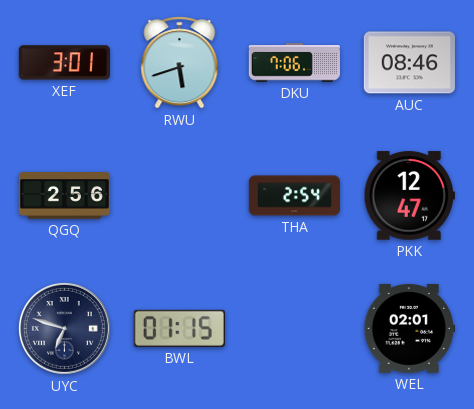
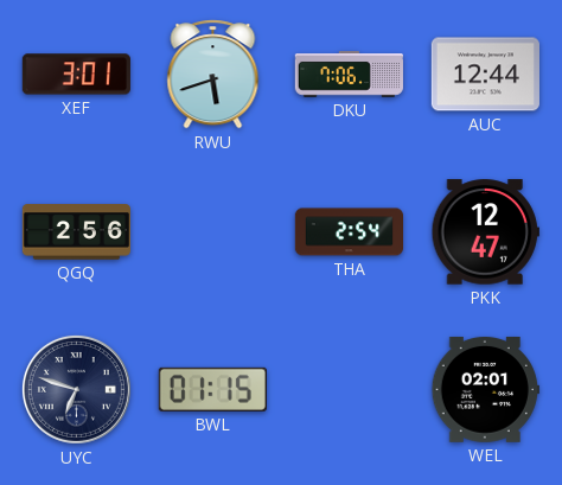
AUC: 08:46 -> 12:44
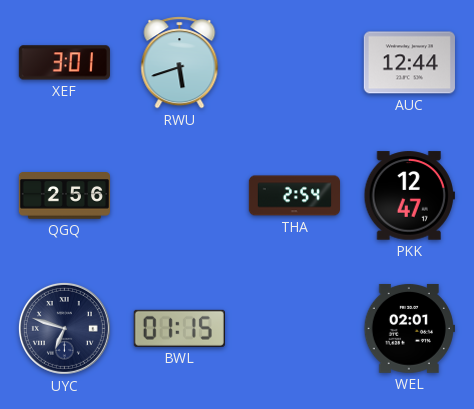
DKU: 7:06 -> none
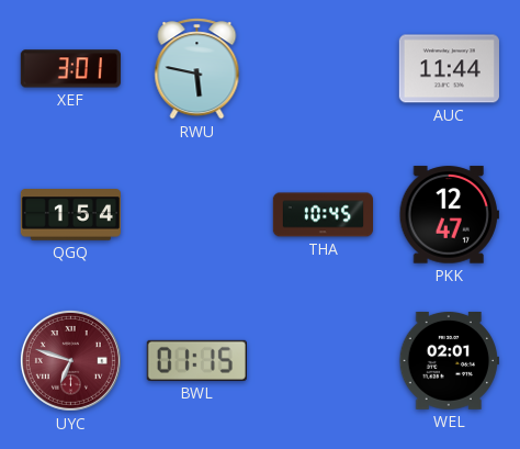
RWU: 5:42 -> 5:47
AUC: 12:44 -> 11:44
QGQ: 2:56 -> 1:54
THA: 2:54 -> 10:45
UYC dial: navy -> burgundy
